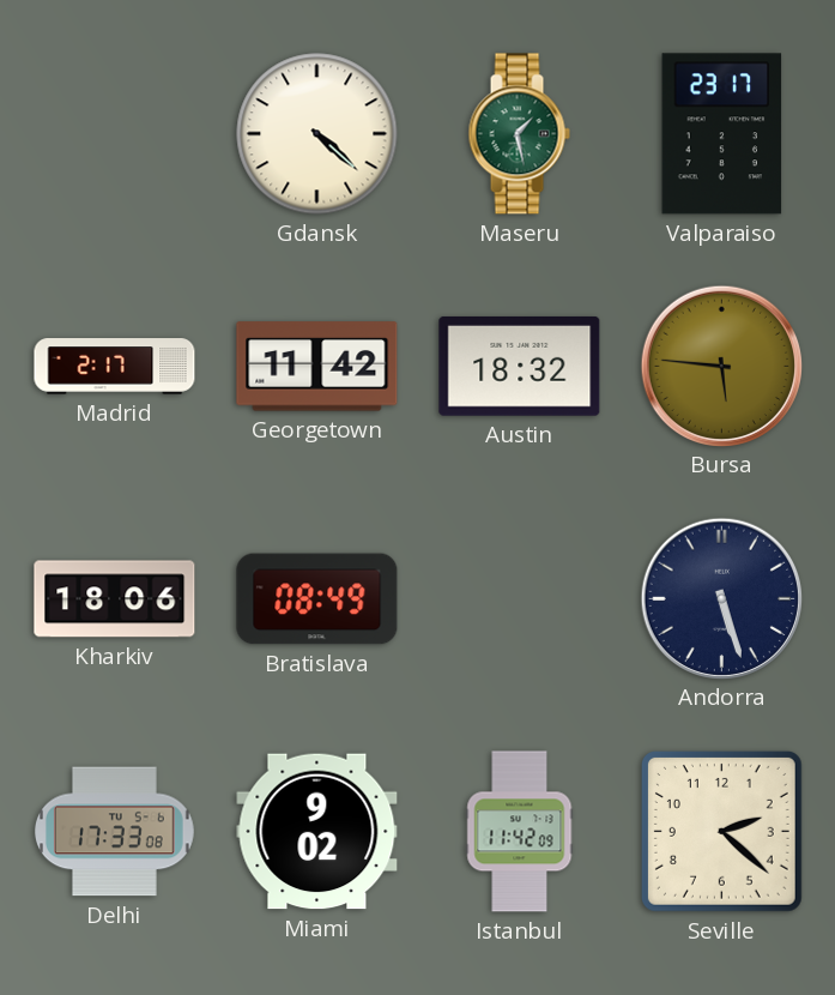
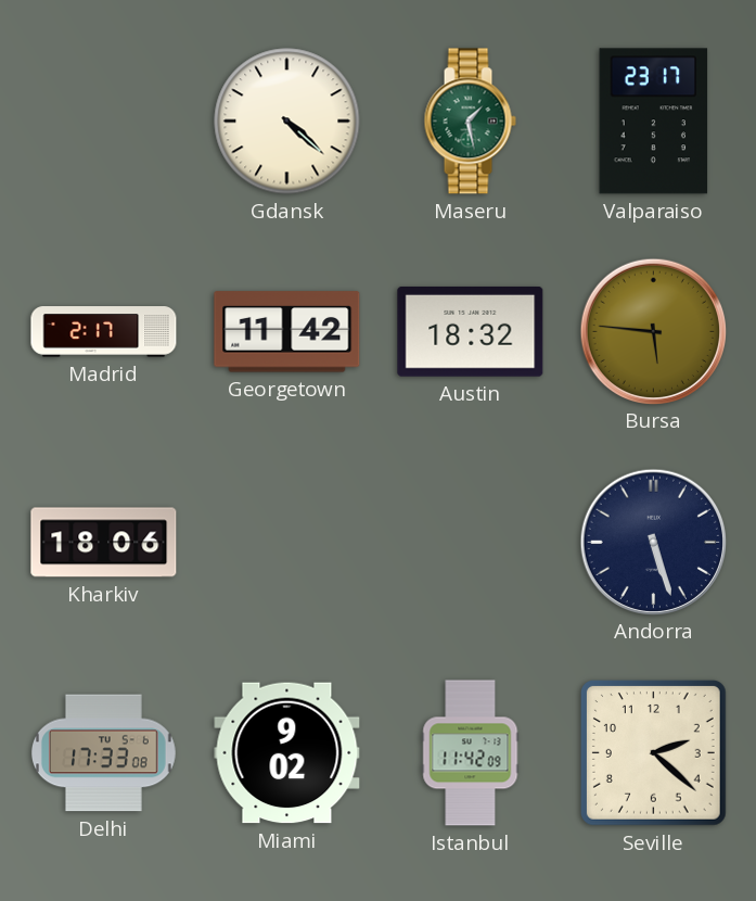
Bratislava: 08:49 -> none
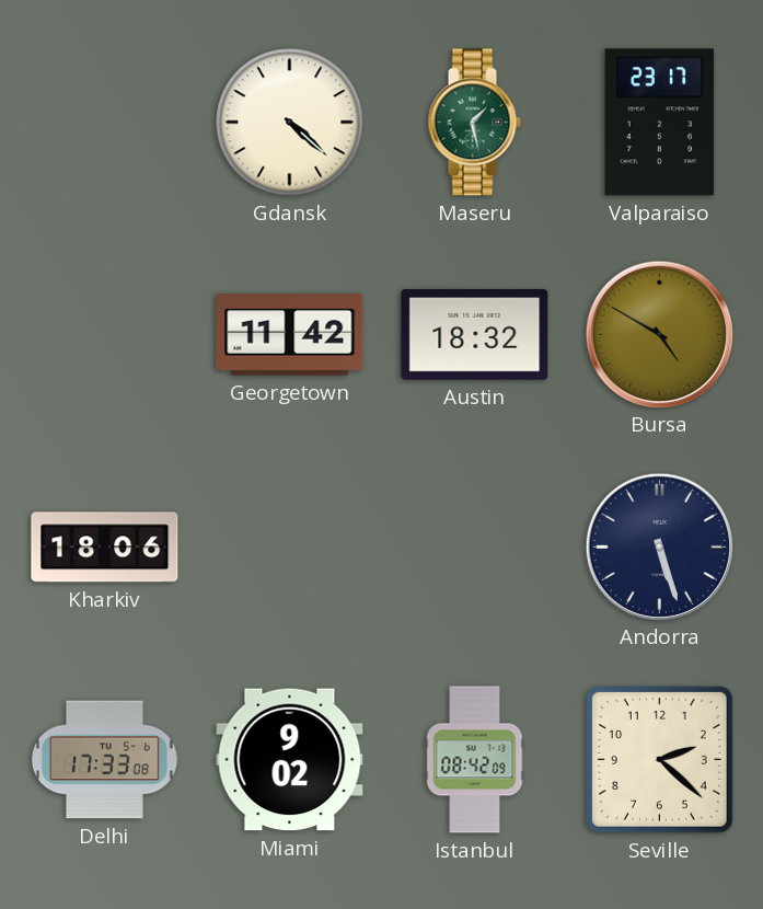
Madrid: 2:17 -> none
Bursa: 5:46 -> 4:50
Istanbul: 11:42 -> 08:42
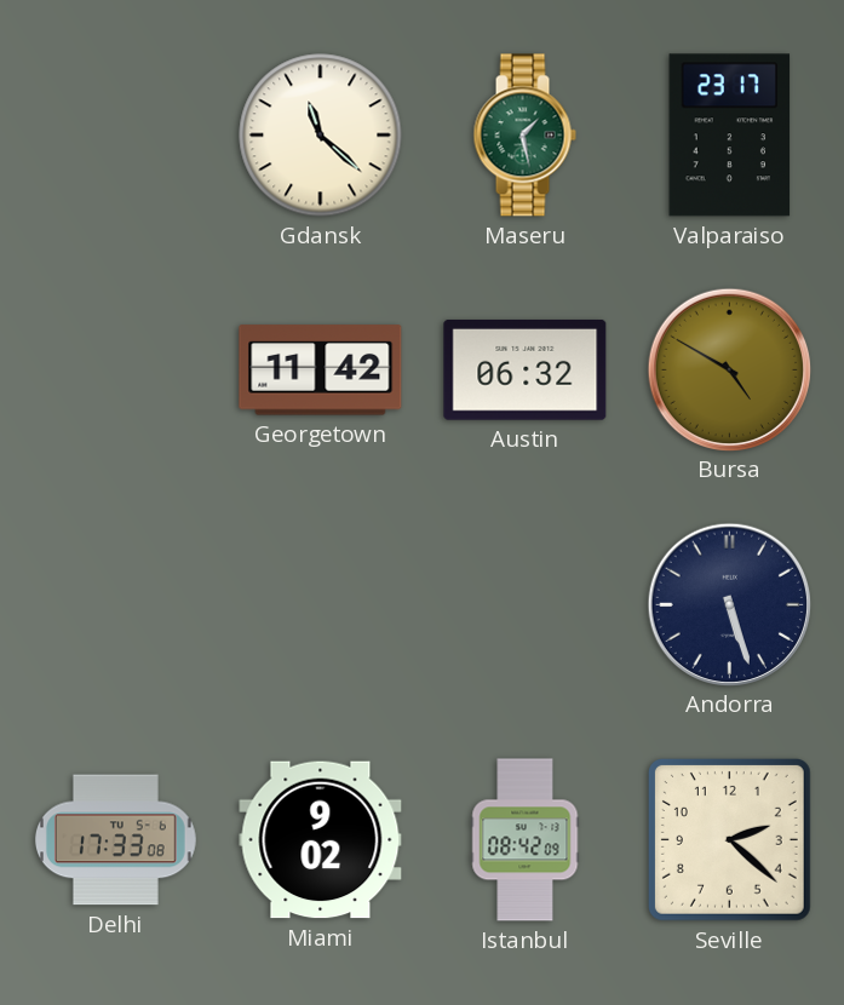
Gdansk: 4:22 -> 11:22
Austin: 18:32 -> 06:32
Kharkiv: 18:06 -> none
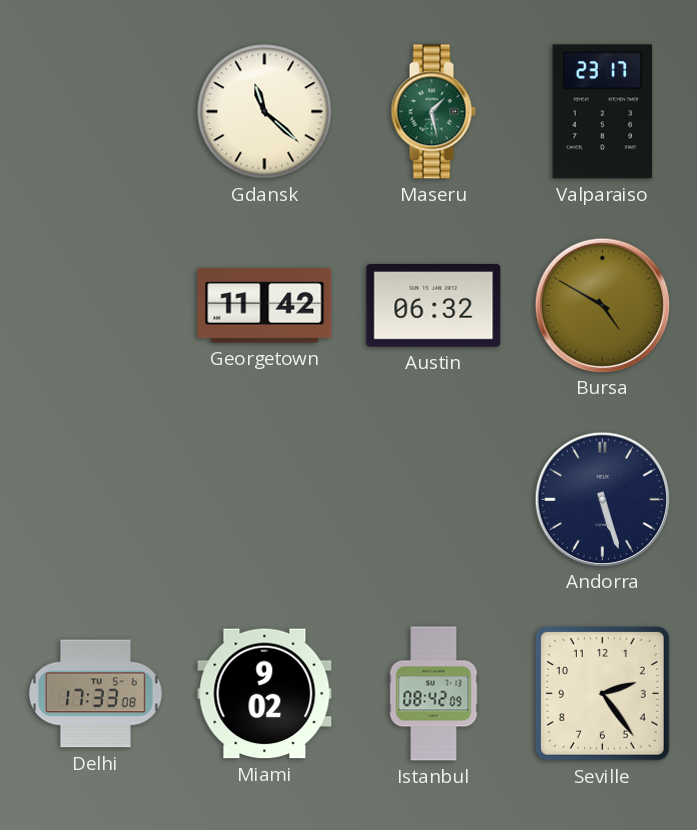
Seville: 2:22 -> 2:24
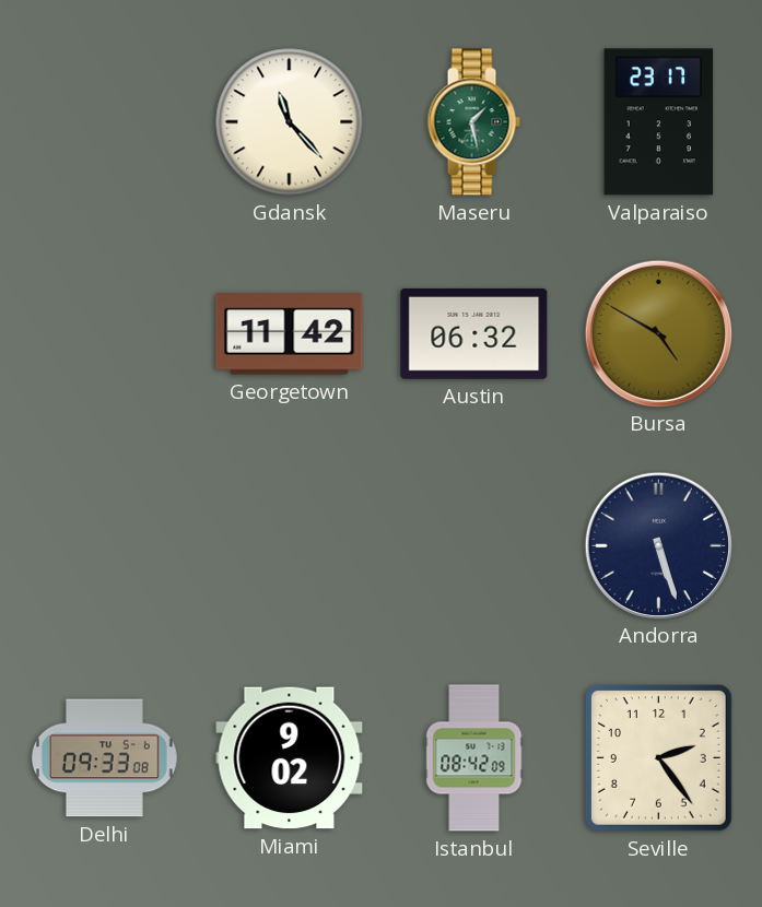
Gdansk: 11:22 -> 11:23
Delhi: 17:33 -> 09:33
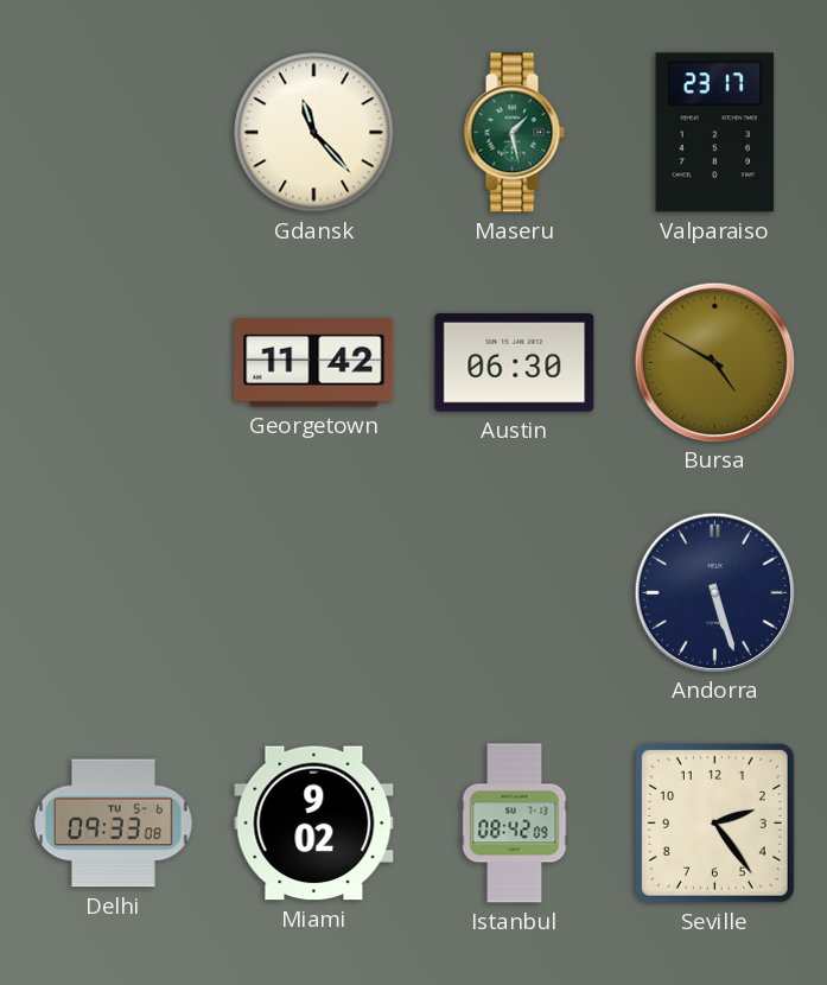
Austin: 06:32 -> 06:30
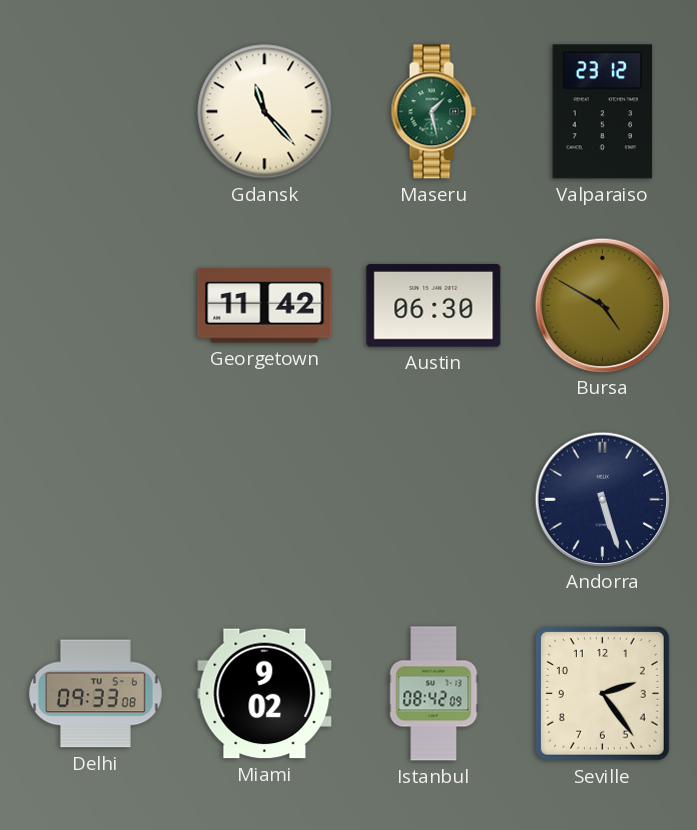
Valparaiso: 23:17 -> 23:12
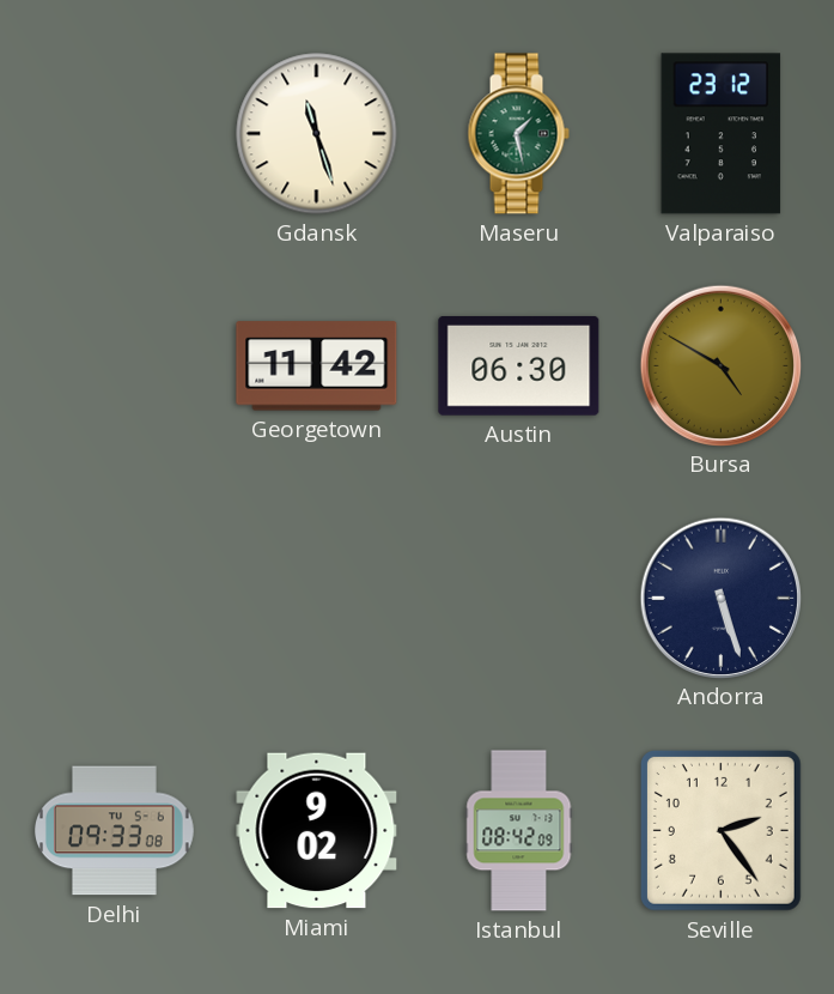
Gdansk: 11:23 -> 11:27
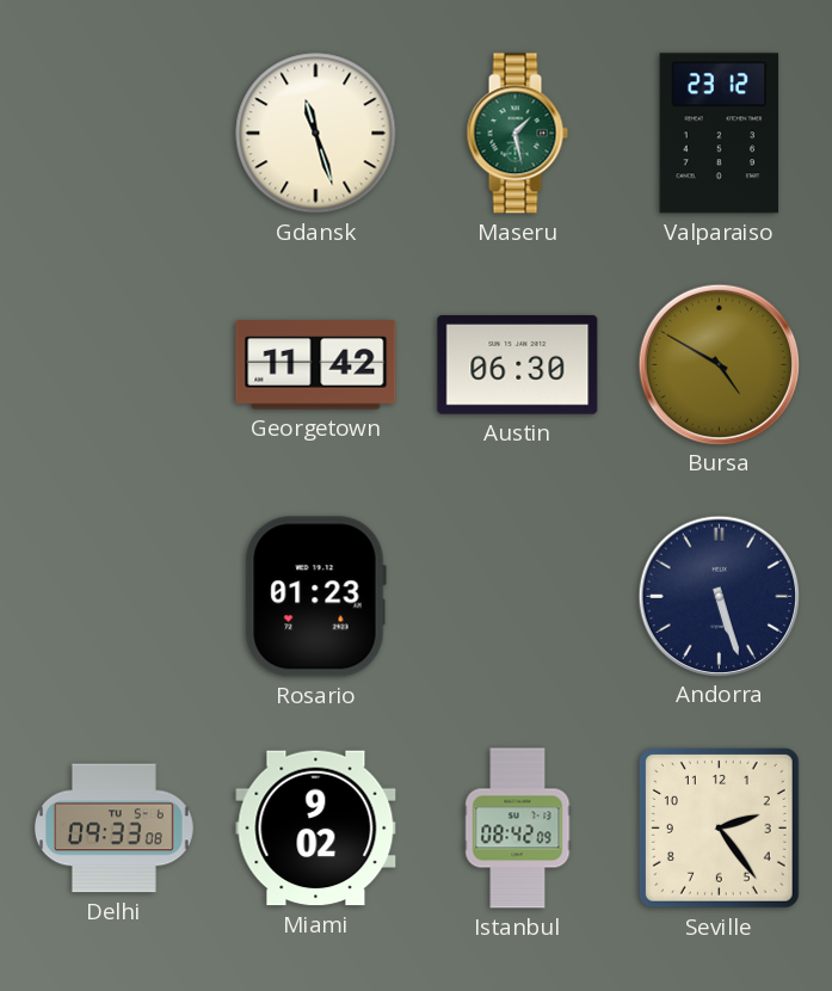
Rosario: none -> 01:23
